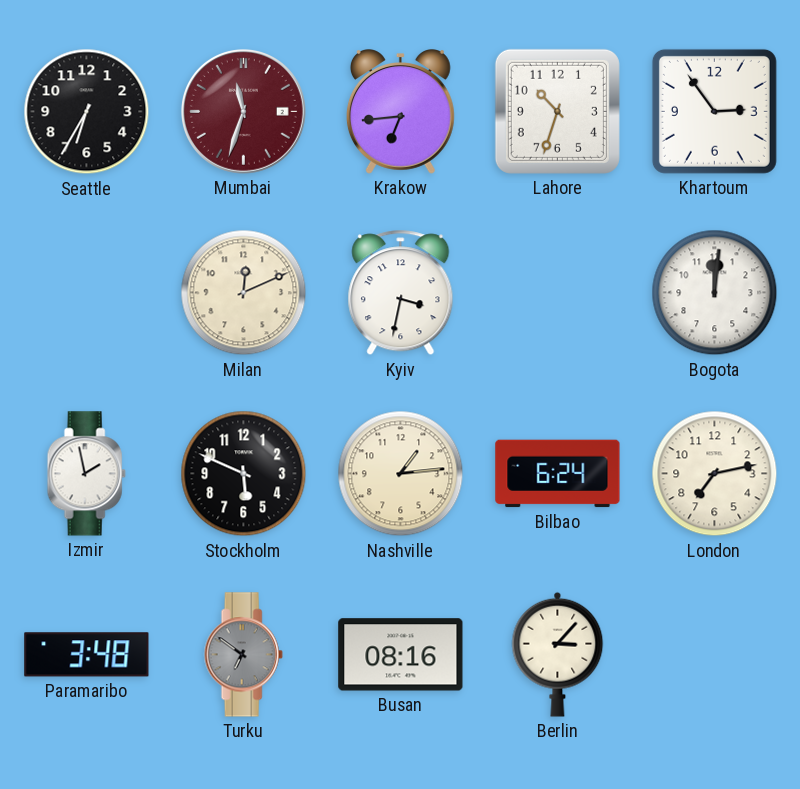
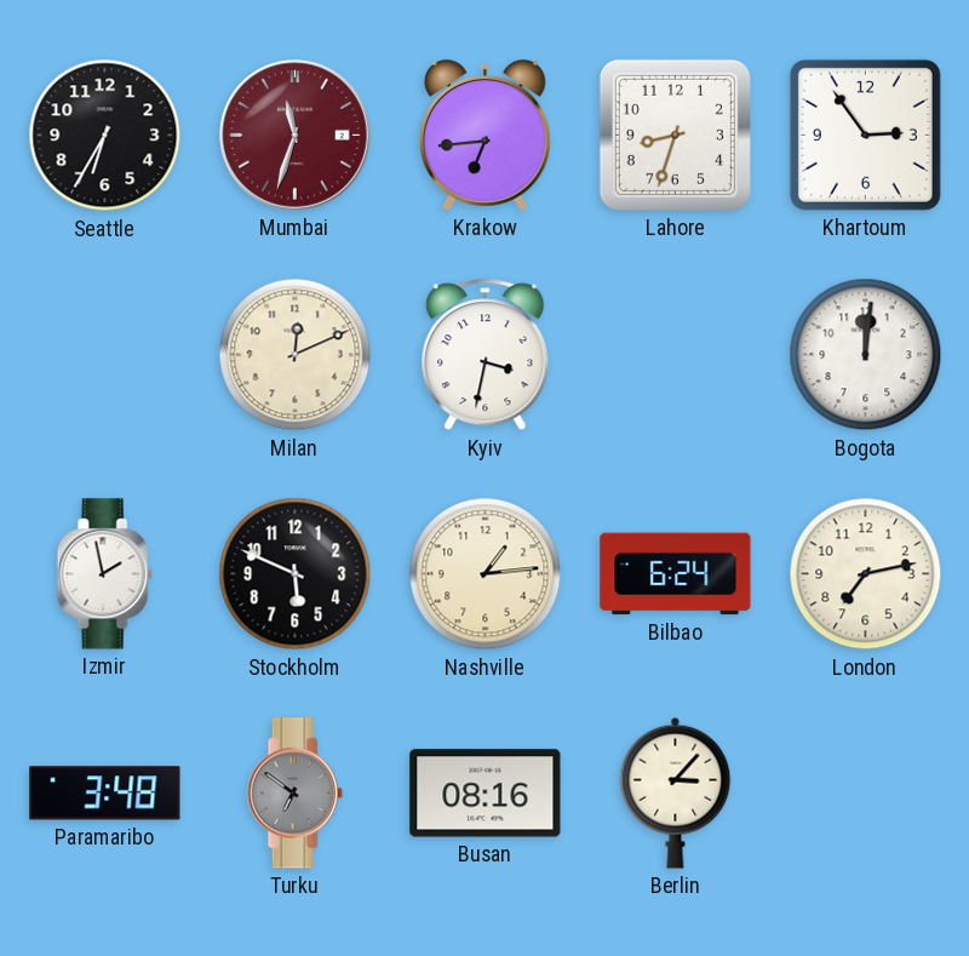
Lahore: 10:33 -> 8:33
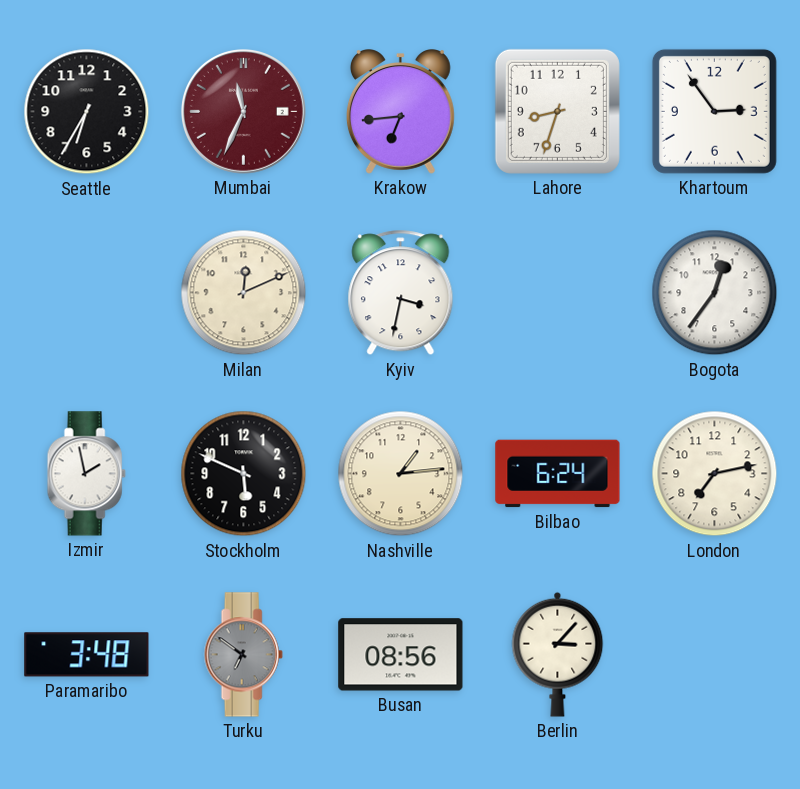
Mumbai: 11:33 -> 11:34
Bogota: 12:01 -> 12:36
Busan: 08:16 -> 08:56
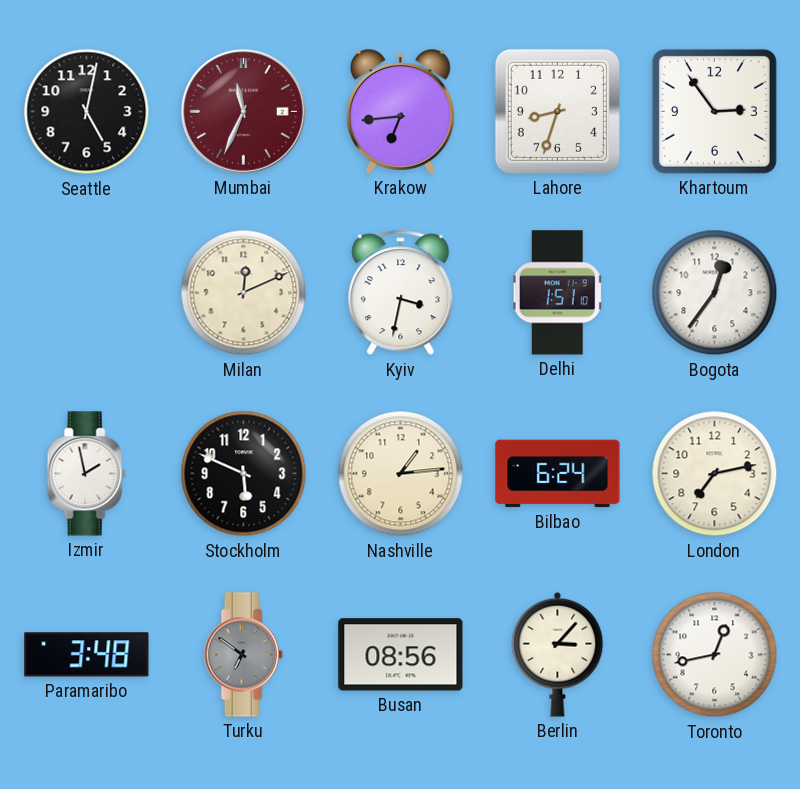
Seattle: 6:35 -> 5:02
Delhi: none -> 1:51
Toronto: none -> 12:43
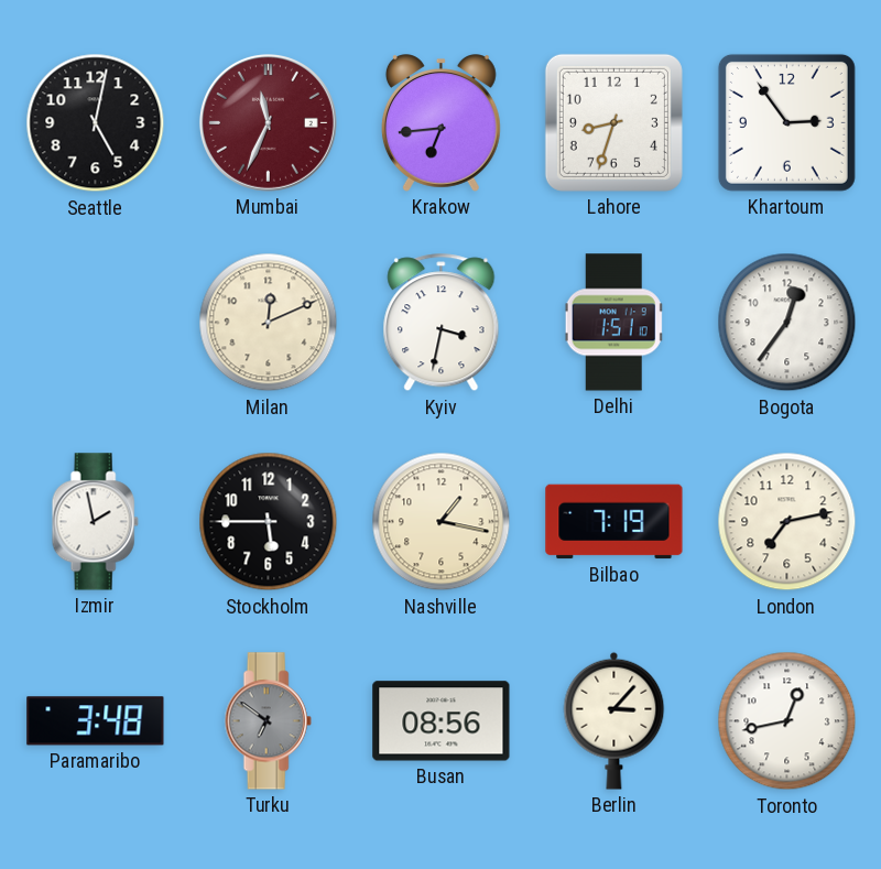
Stockholm: 5:49 -> 5:45
Nashville: 1:14 -> 1:17
Bilbao: 6:24 -> 7:19
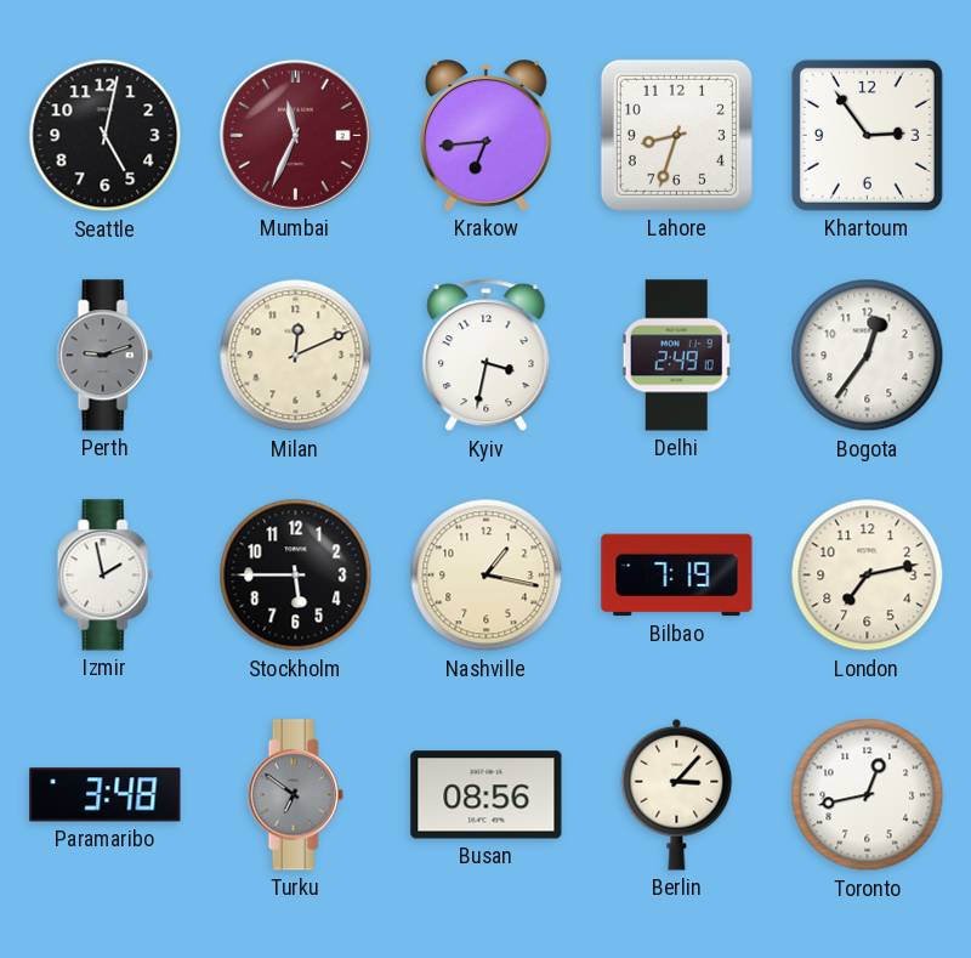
Perth: none -> 9:12
Delhi: 1:51 -> 2:49
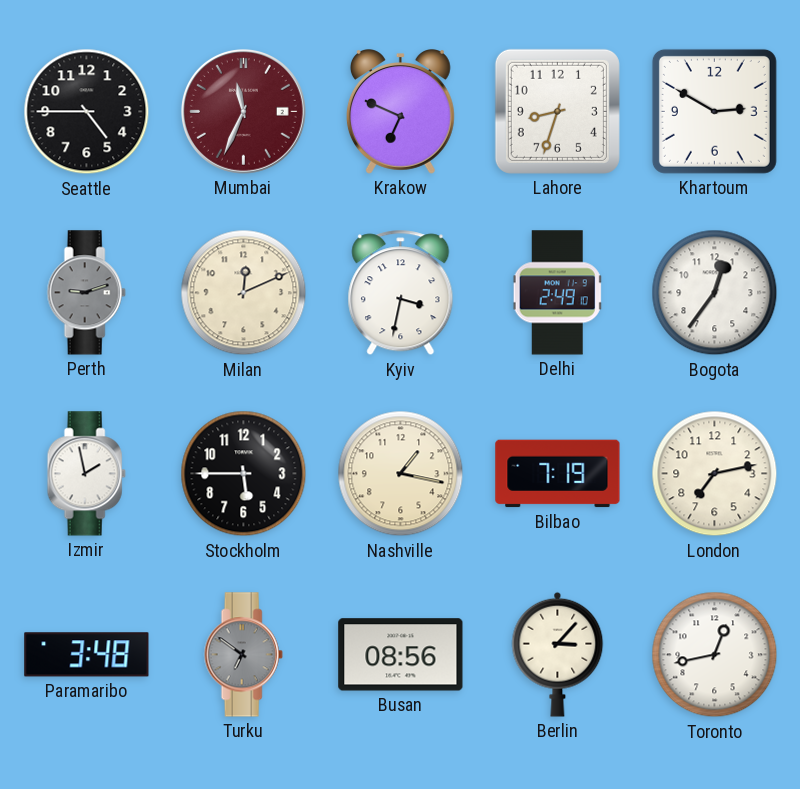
Seattle: 5:02 -> 4:45
Krakow: 6:44 -> 6:49
Khartoum: 2:54 -> 2:50
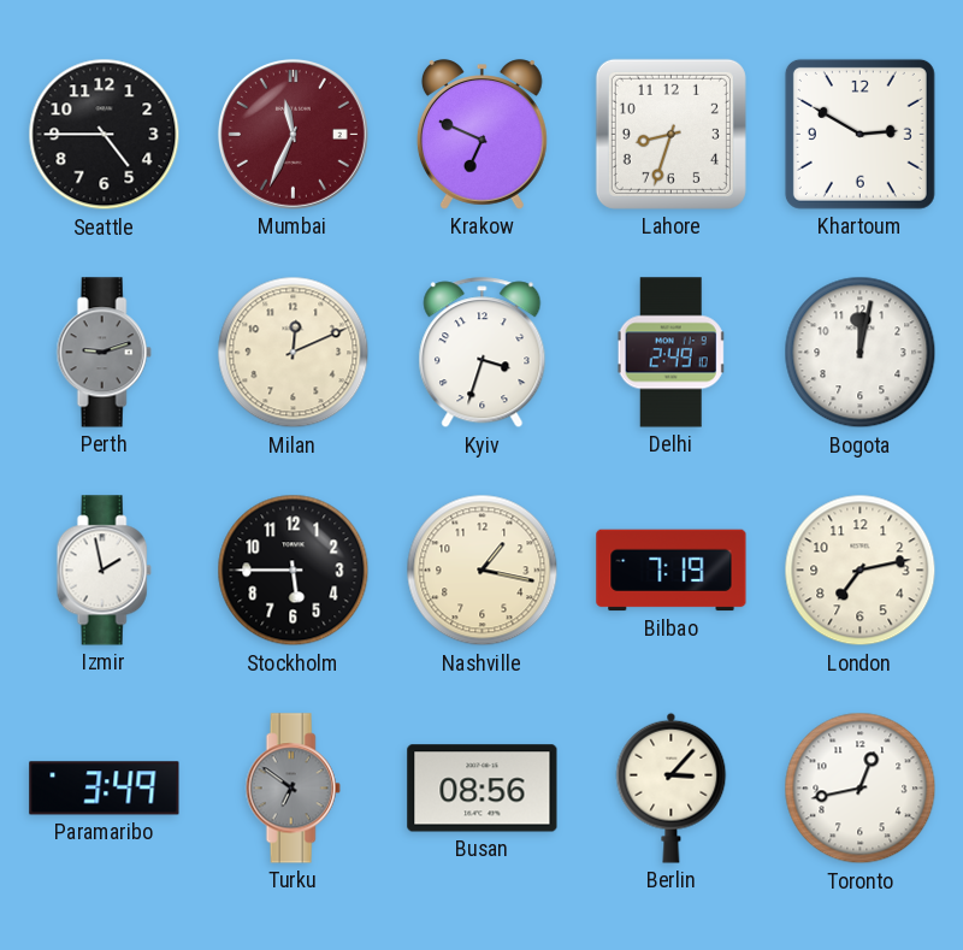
Kyiv: 3:32 -> 3:33
Bogota: 12:36 -> 12:02
Paramaribo: 3:48 -> 3:49
